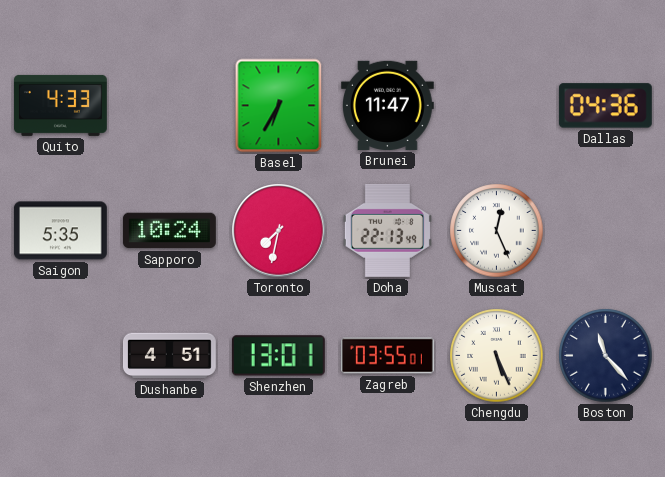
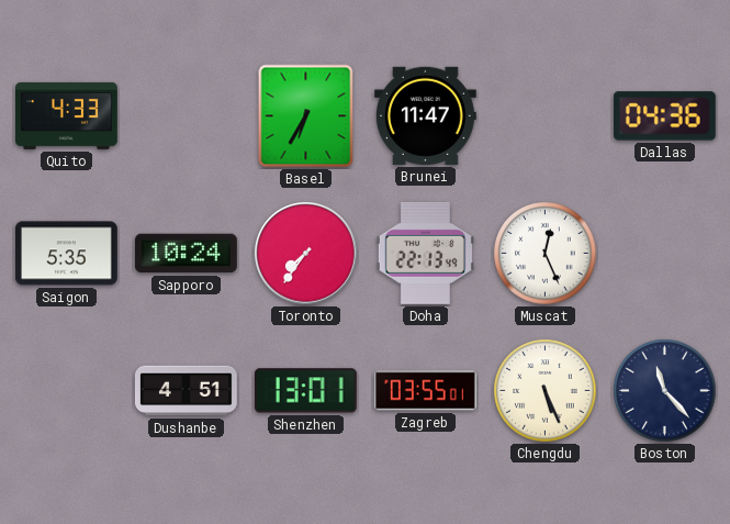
Toronto: 7:32 -> 7:36
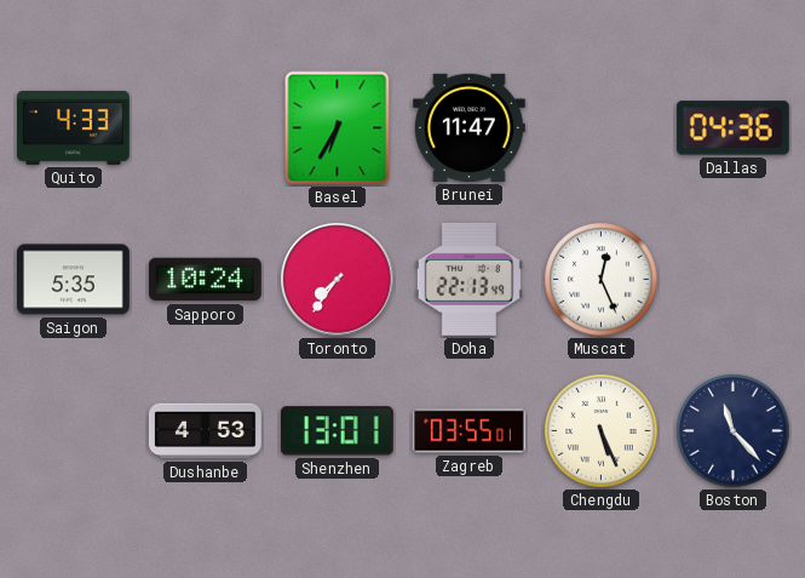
Dushanbe: 4:51 -> 4:53
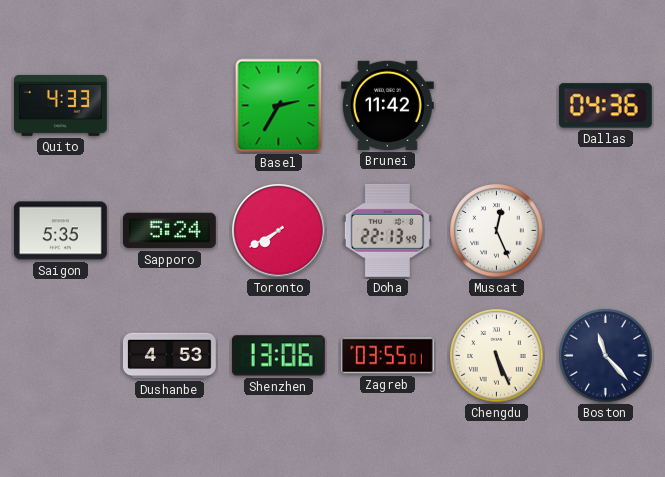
Basel: 6:35 -> 2:35
Brunei: 11:47 -> 11:42
Sapporo: 10:24 -> 5:24
Toronto: 7:36 -> 7:40
Shenzhen: 13:01 -> 13:06
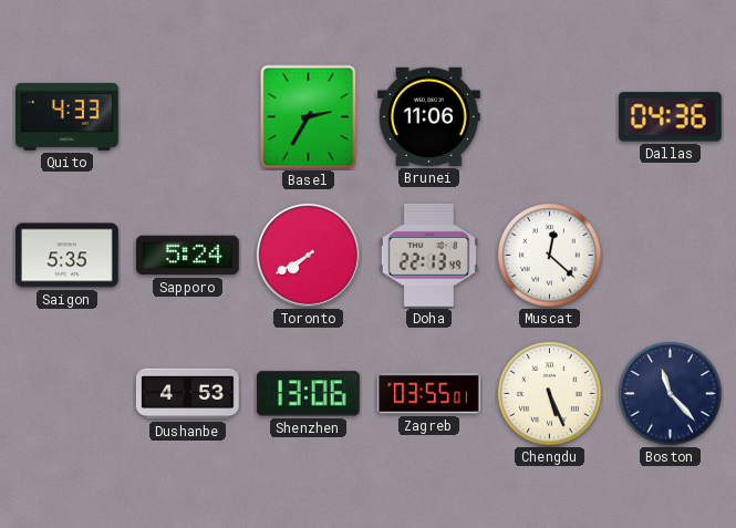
Brunei: 11:42 -> 11:06
Muscat: 12:26 -> 12:22
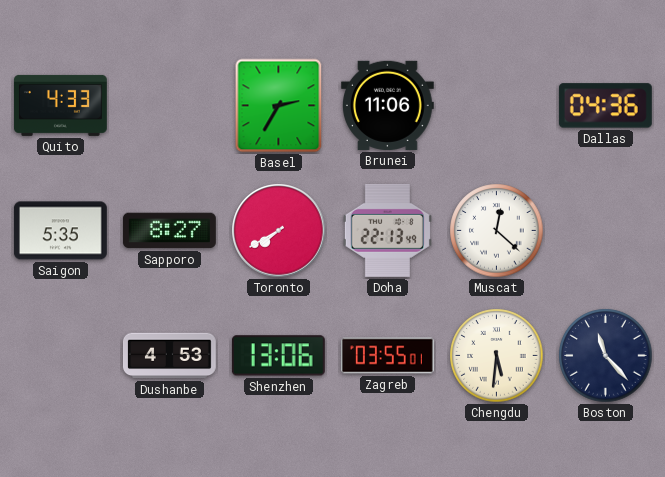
Sapporo: 5:24 -> 8:27
Chengdu: 5:26 -> 5:31
